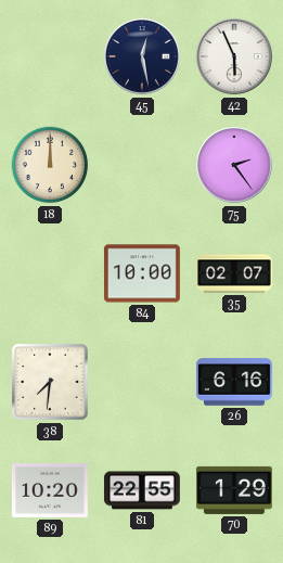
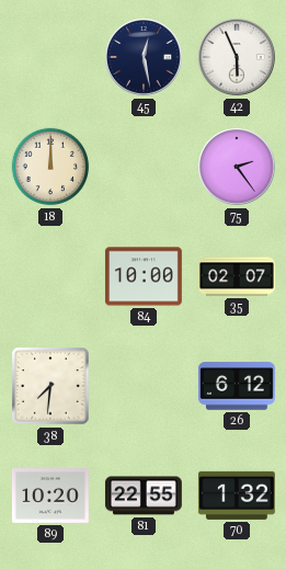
26: 6:16 -> 6:12
70: 1:29 -> 1:32
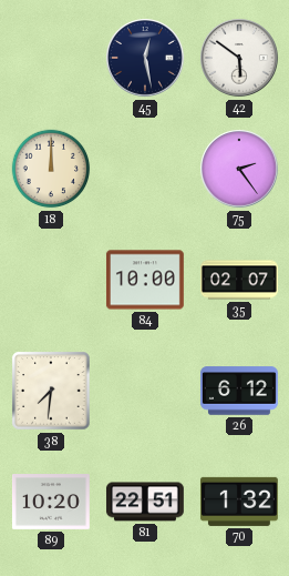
42: 5:56 -> 5:51
81: 22:55 -> 22:51
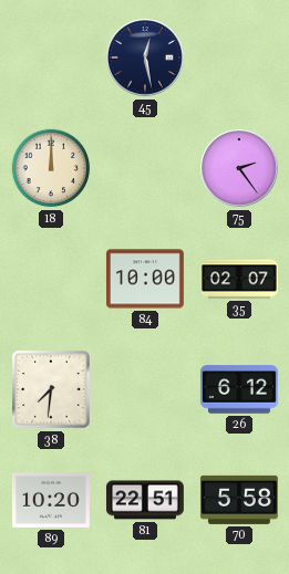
42: 5:51 -> none
70: 1:32 -> 5:58
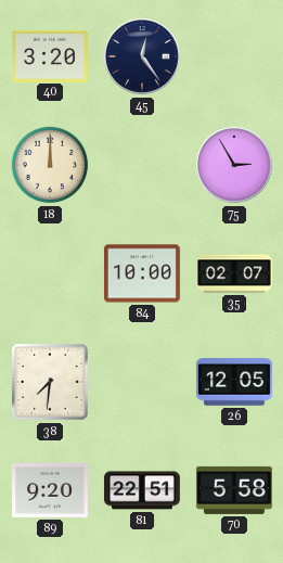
40: none -> 3:20
45: 12:28 -> 12:24
75: 2:24 -> 2:55
26: 6:12 -> 12:05
89: 10:20 -> 9:20
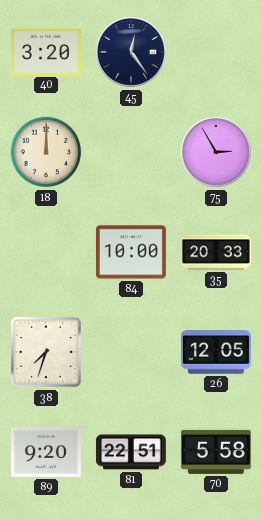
35: 02:07 -> 20:33
38: 7:31 -> 7:33
